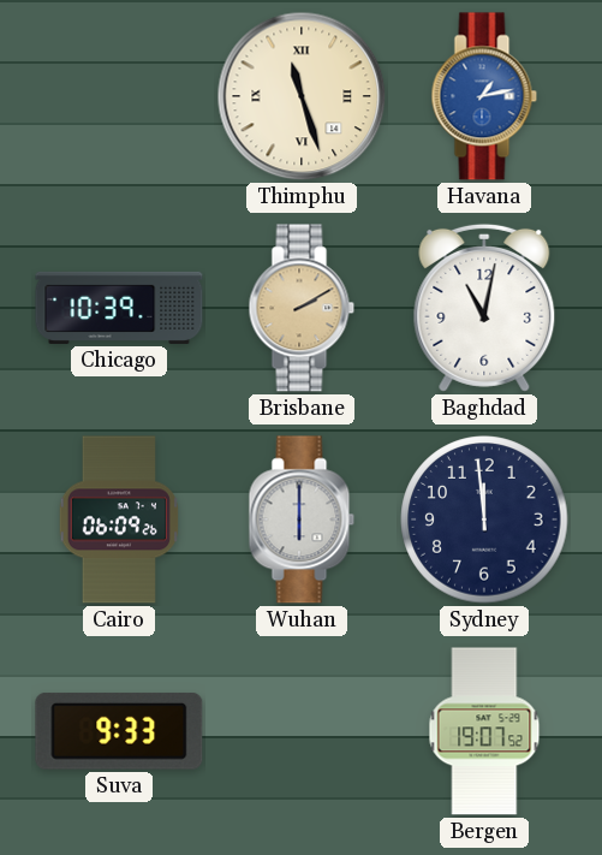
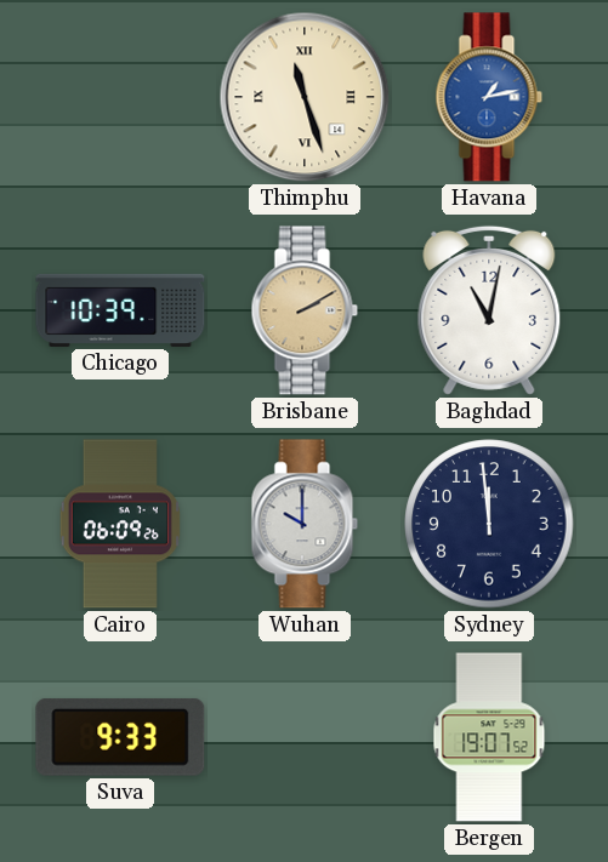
Wuhan: 6:00 -> 10:00
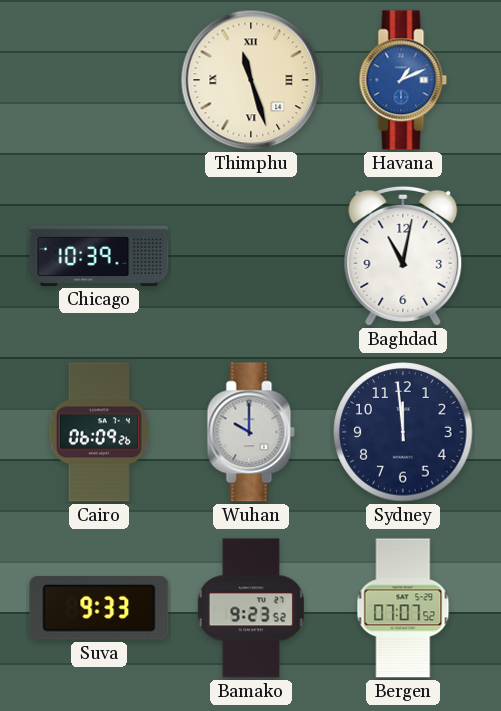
Havana: 1:13 -> 1:11
Brisbane: 2:10 -> none
Bamako: none -> 9:23
Bergen: 19:07 -> 07:07
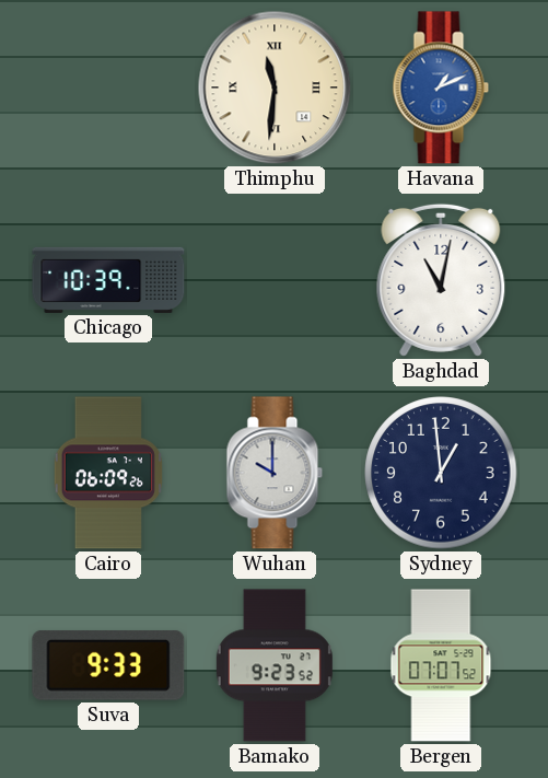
Thimphu: 11:27 -> 11:31
Sydney: 11:59 -> 12:59
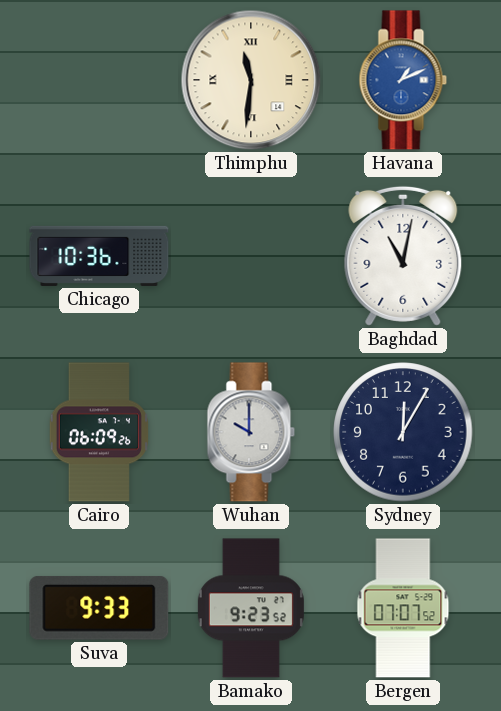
Chicago: 10:39 -> 10:36
Sydney: 12:59 -> 12:05
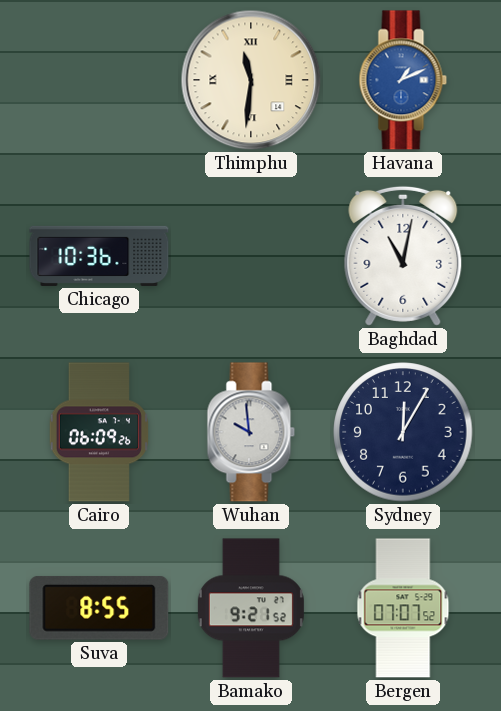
Wuhan: 10:00 -> 9:59
Suva: 9:33 -> 8:55
Bamako: 9:23 -> 9:21
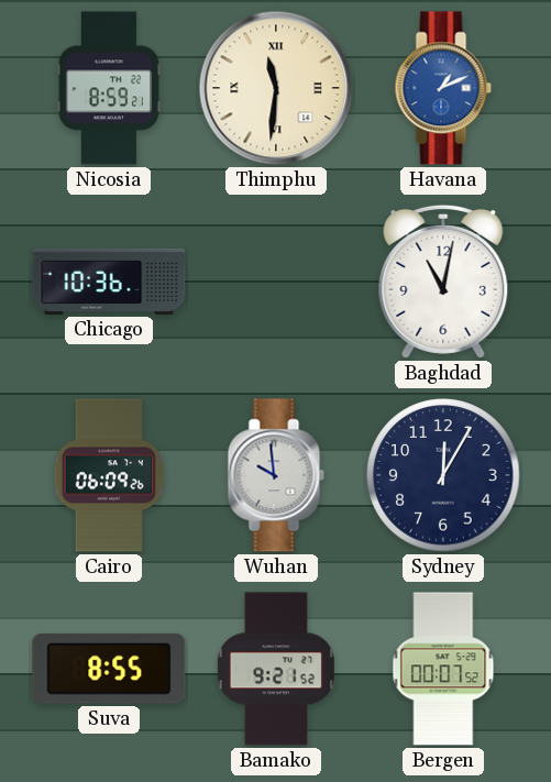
Nicosia: none -> 8:59
Bergen: 07:07 -> 00:07
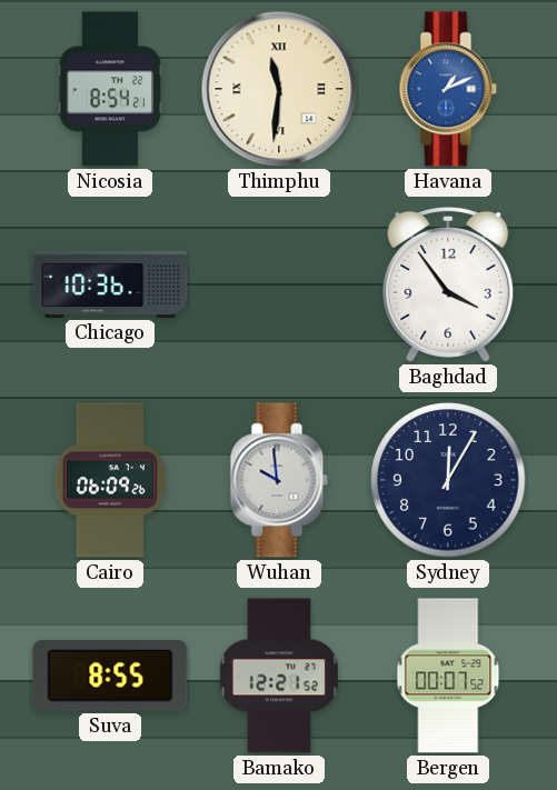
Nicosia: 8:59 -> 8:54
Baghdad: 11:02 -> 3:54
Bamako: 9:21 -> 12:21
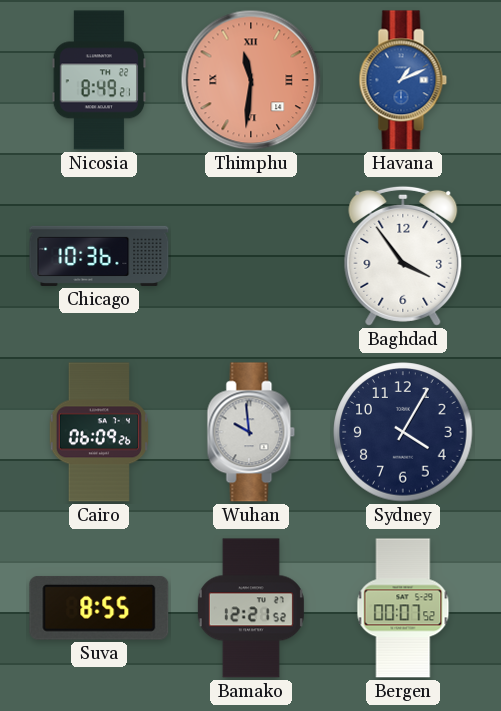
Nicosia: 8:54 -> 8:49
Thimphu dial: cream -> salmon
Sydney: 12:05 -> 4:05
